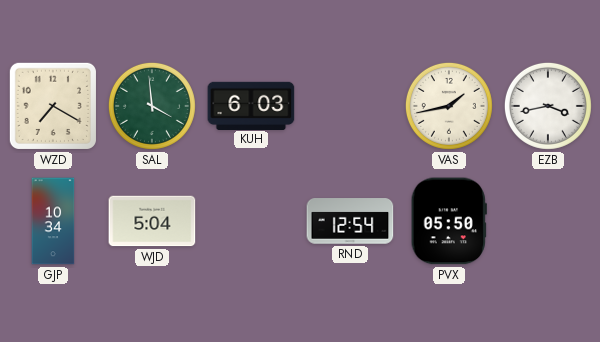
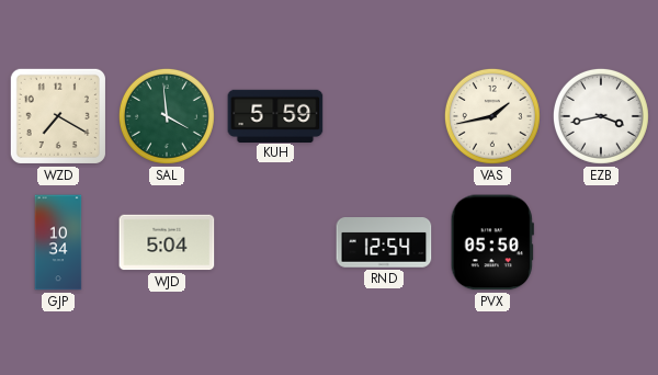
KUH: 6:03 -> 5:59
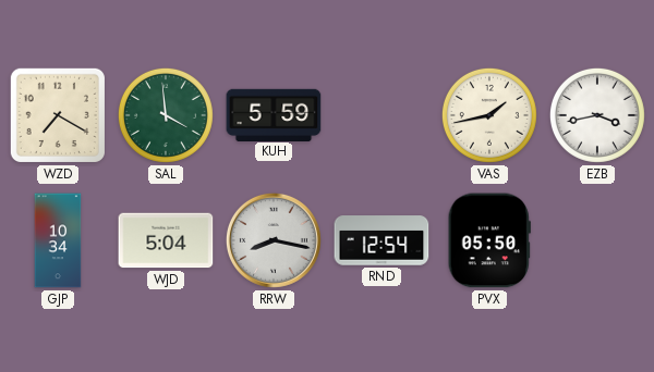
RRW: none -> 8:17
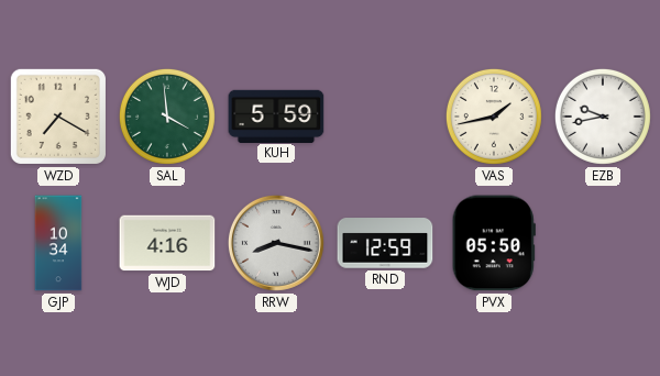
EZB: 3:43 -> 9:43
WJD: 5:04 -> 4:16
RND: 12:54 -> 12:59
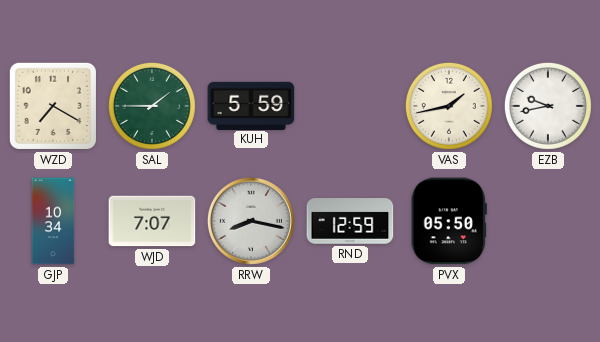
SAL: 3:59 -> 1:45
WJD: 4:16 -> 7:07
